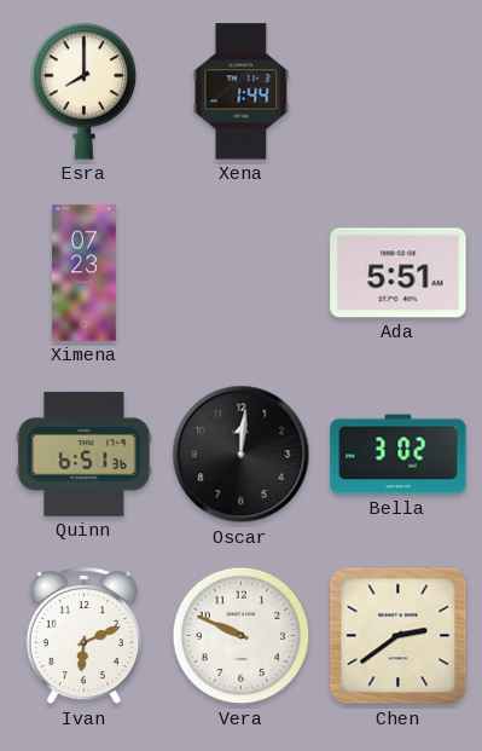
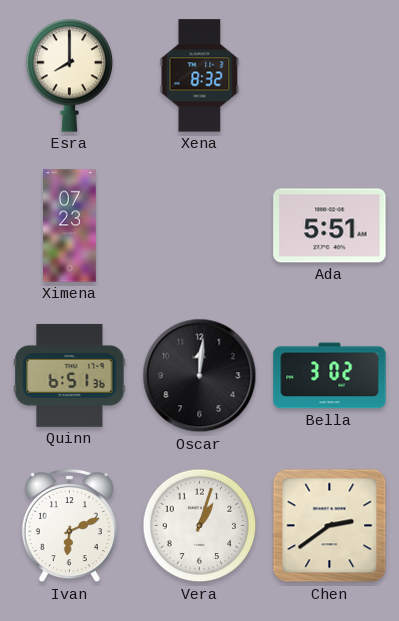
Xena: 1:44 -> 8:32
Vera: 9:49 -> 1:03
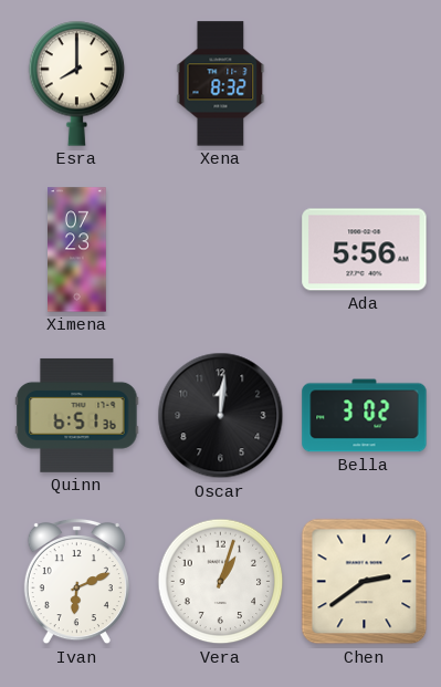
Ada: 5:51 -> 5:56
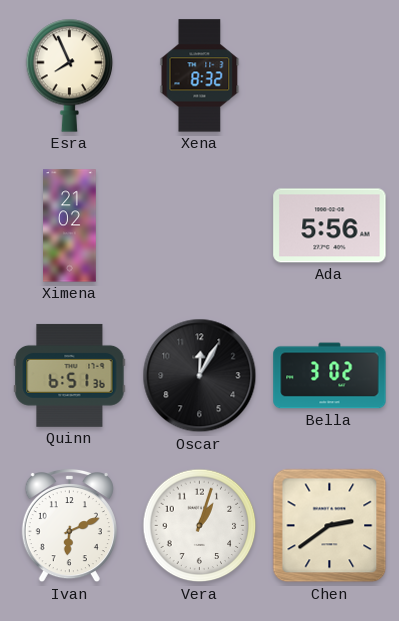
Esra: 8:00 -> 7:56
Ximena: 07:23 -> 21:02
Oscar: 12:01 -> 12:05
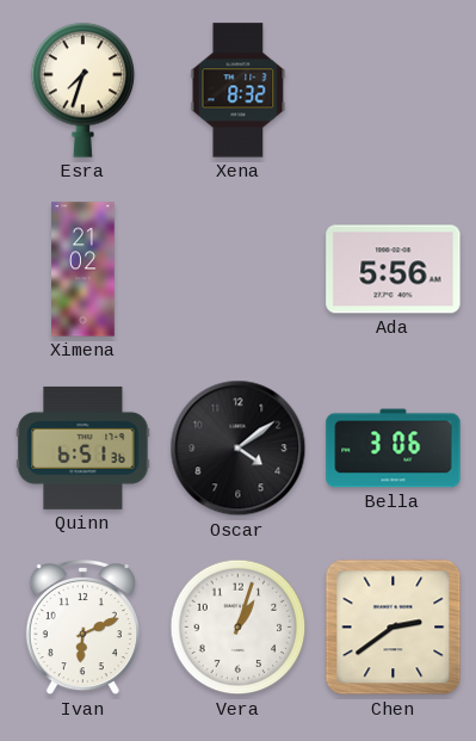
Esra: 7:56 -> 7:33
Oscar: 12:05 -> 4:09
Bella: 3:02 -> 3:06
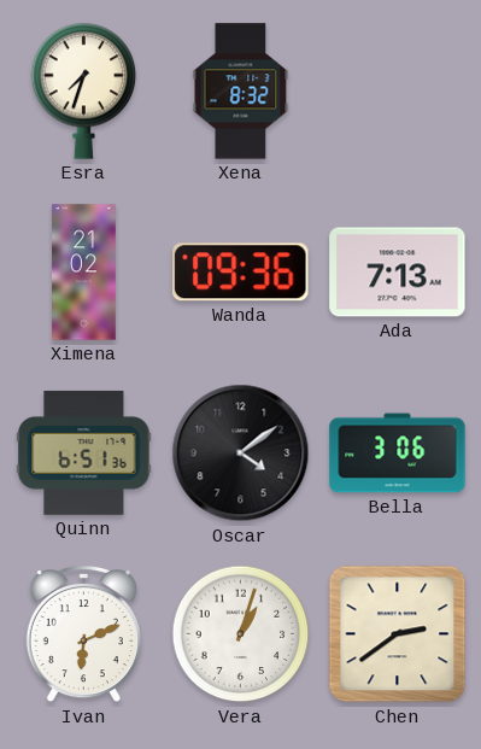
Wanda: none -> 09:36
Ada: 5:56 -> 7:13
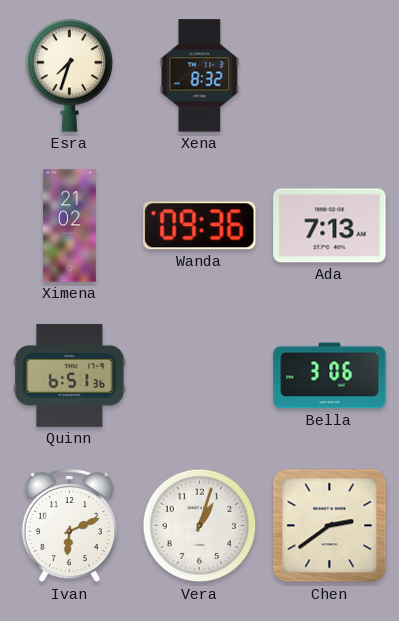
Oscar: 4:09 -> none
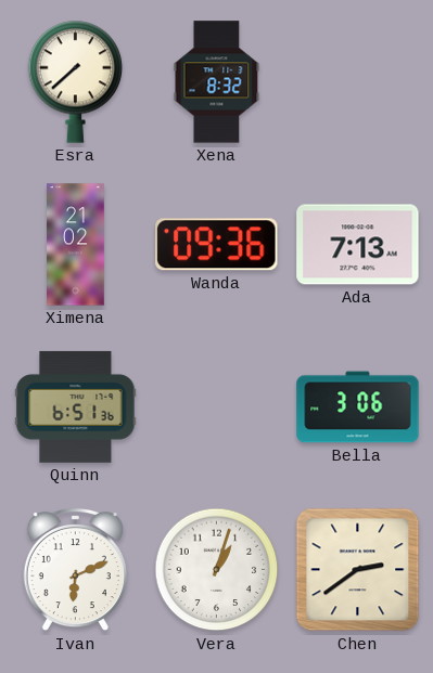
Esra: 7:33 -> 7:38
